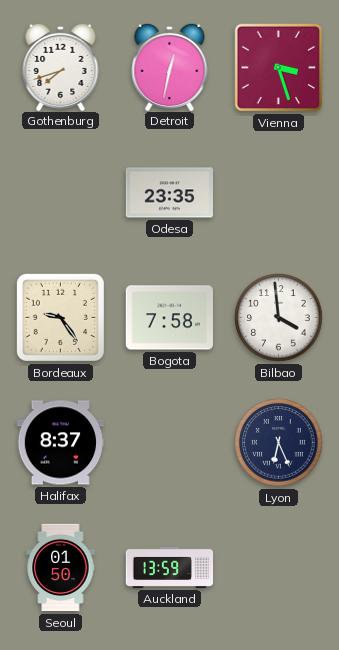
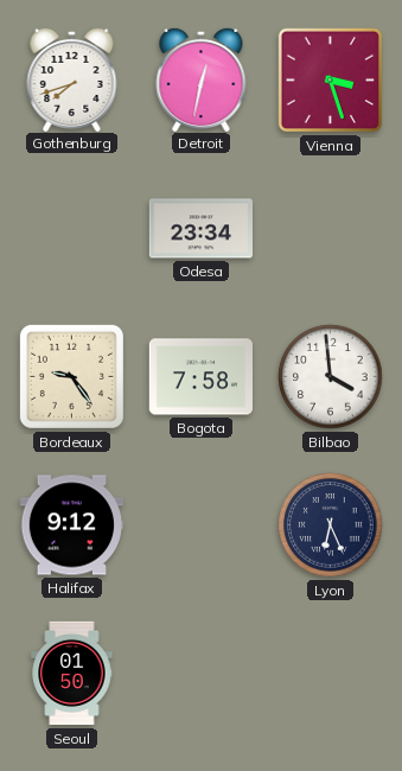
Odesa: 23:35 -> 23:34
Halifax: 8:37 -> 9:12
Auckland: 13:59 -> none
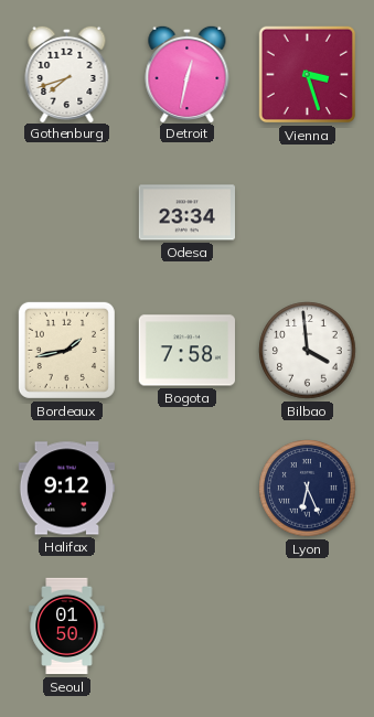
Bordeaux: 9:24 -> 1:43
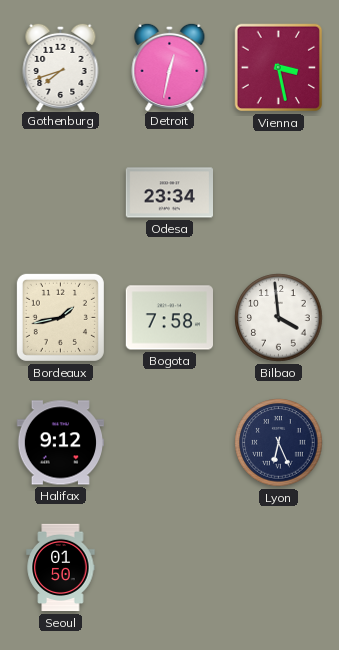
Vienna: 3:27 -> 3:28
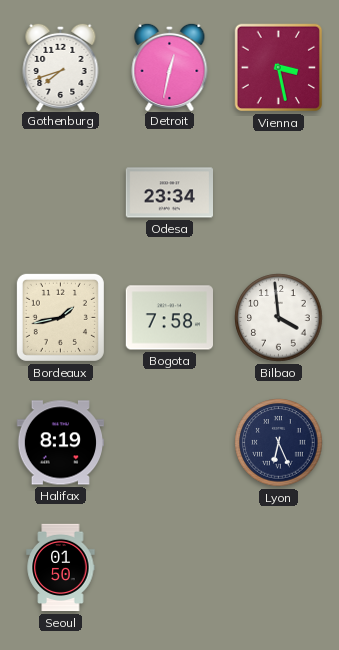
Halifax: 9:12 -> 8:19
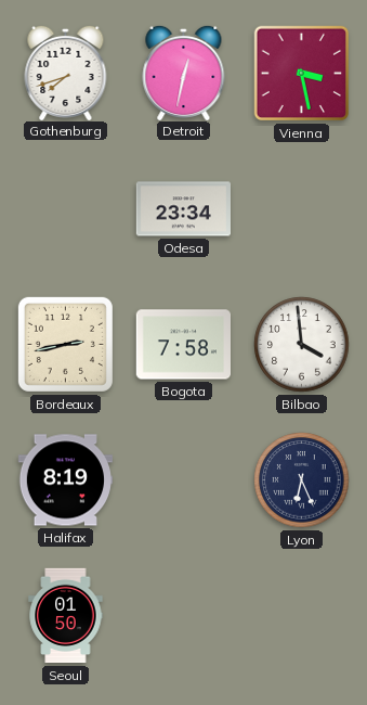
Bordeaux: 1:43 -> 2:43
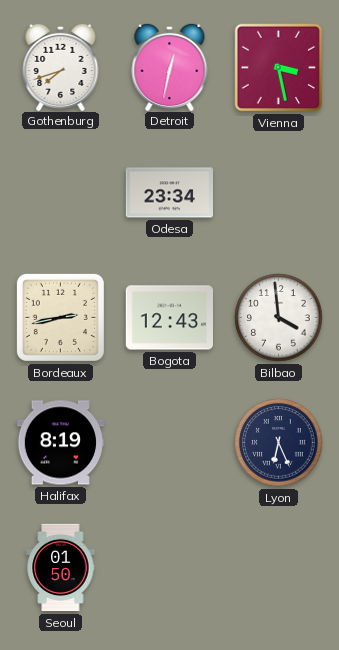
Bogota: 7:58 -> 12:43
